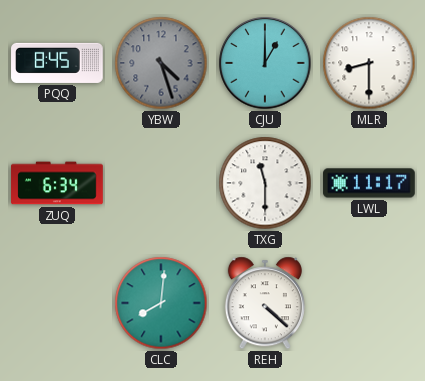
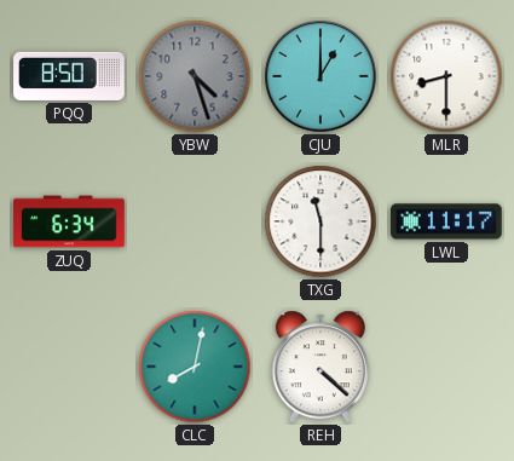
PQQ: 8:45 -> 8:50
CLC: 8:01 -> 8:02
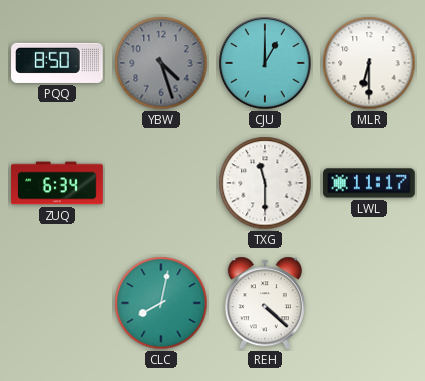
MLR: 8:30 -> 6:30
